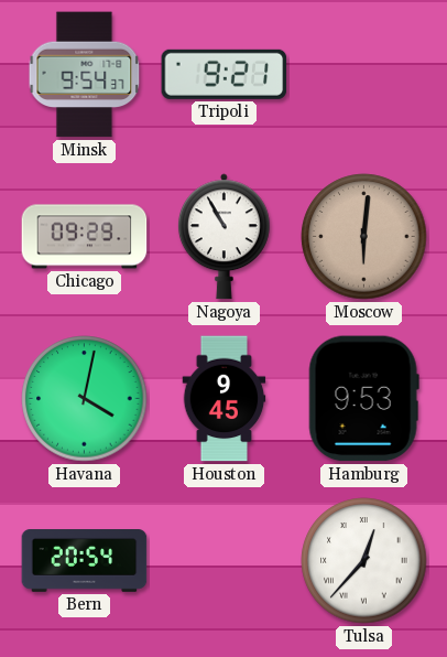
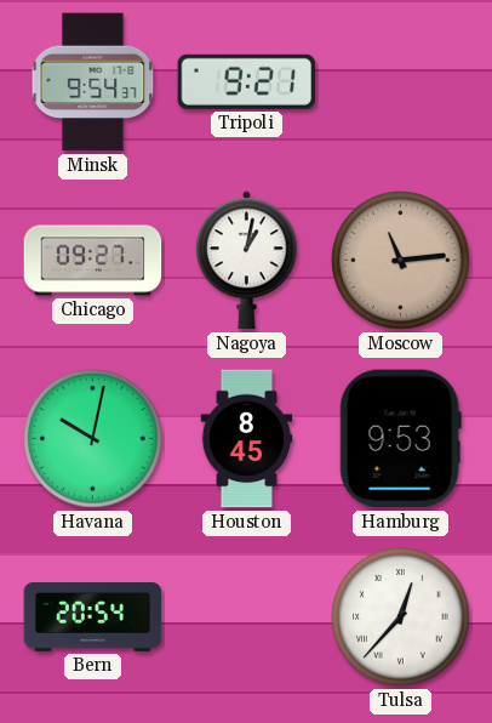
Chicago: 09:29 -> 09:27
Nagoya: 10:55 -> 1:02
Moscow: 6:01 -> 11:14
Havana: 4:02 -> 10:02
Houston: 9:45 -> 8:45
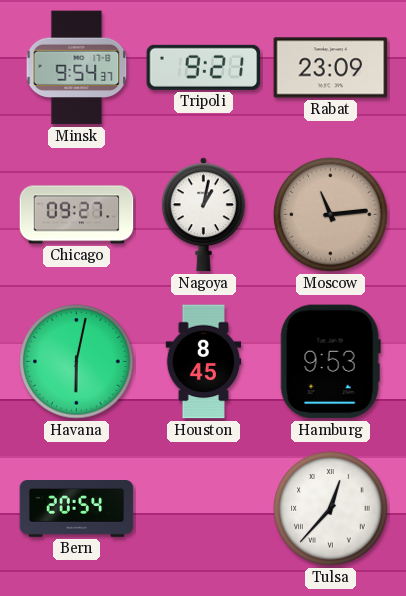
Rabat: none -> 23:09
Havana: 10:02 -> 6:02
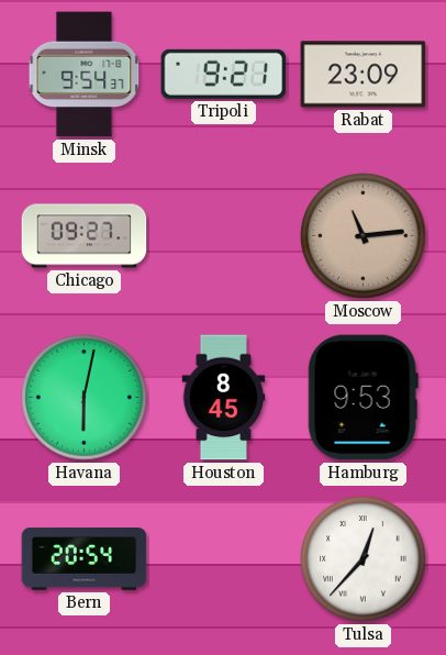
Nagoya: 1:02 -> none
